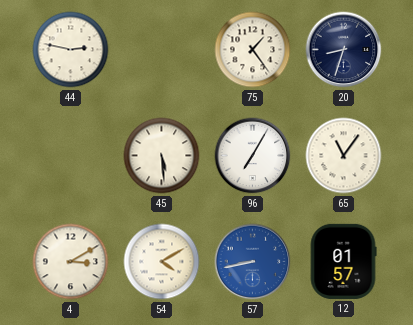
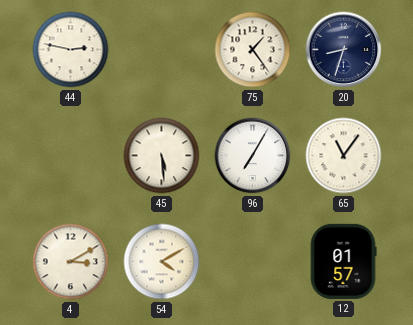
57: 8:43 -> none
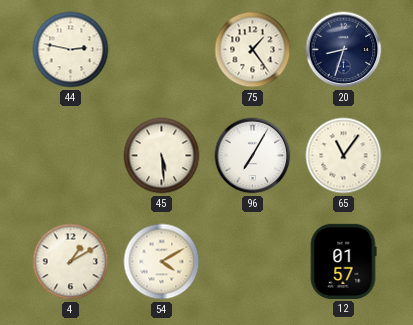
4: 3:10 -> 1:10
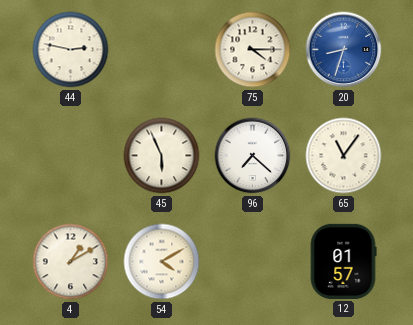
75: 1:24 -> 4:15
20 dial: navy -> blue
45: 5:29 -> 5:56
96: 7:05 -> 7:22
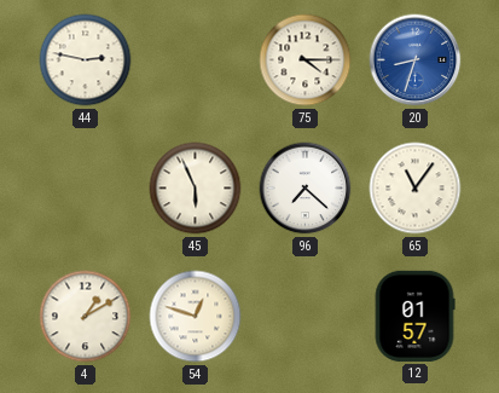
54: 4:10 -> 12:48
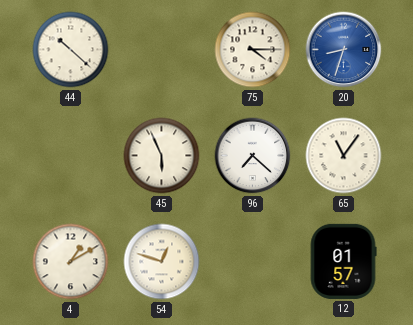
44: 2:47 -> 10:22
